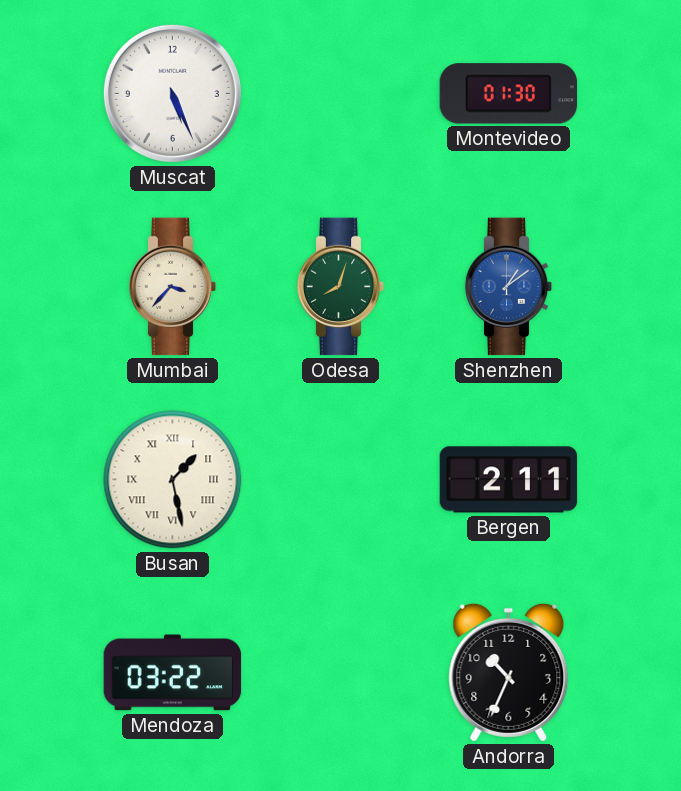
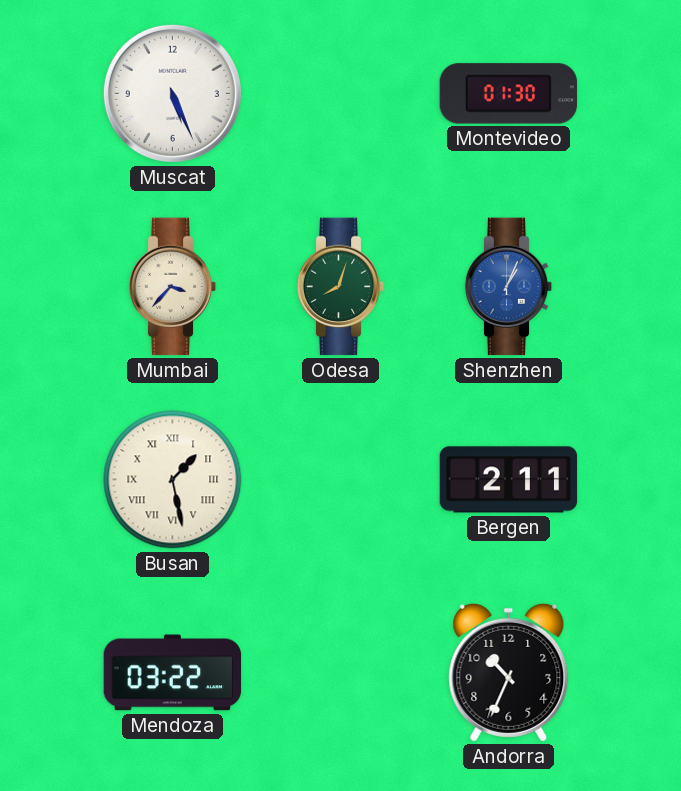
Shenzhen: 1:09 -> 1:04
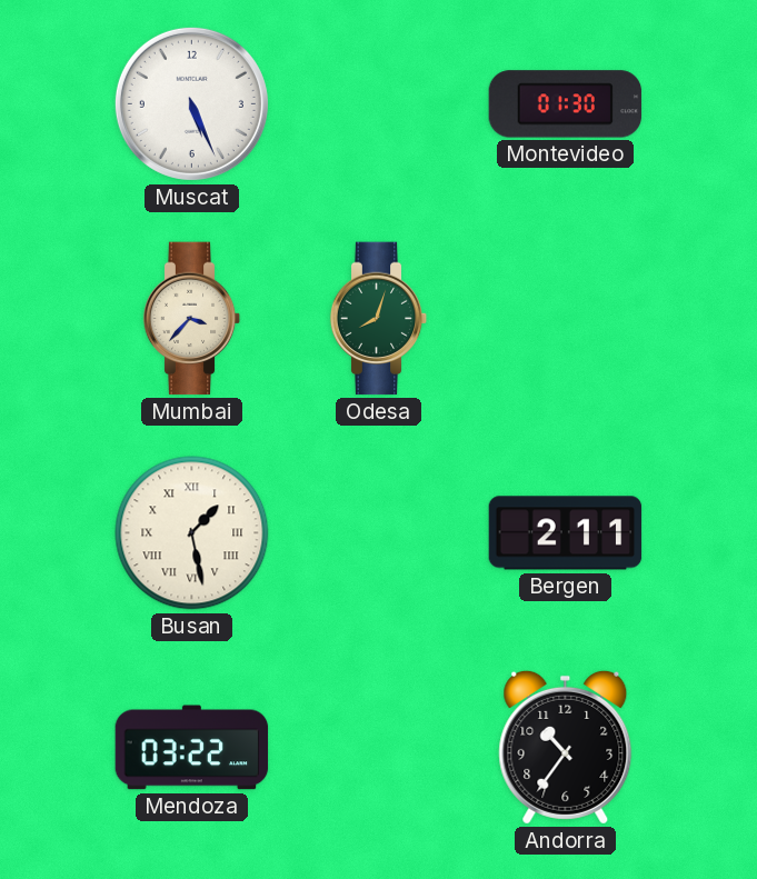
Shenzhen: 1:04 -> none
Andorra: 10:34 -> 10:36
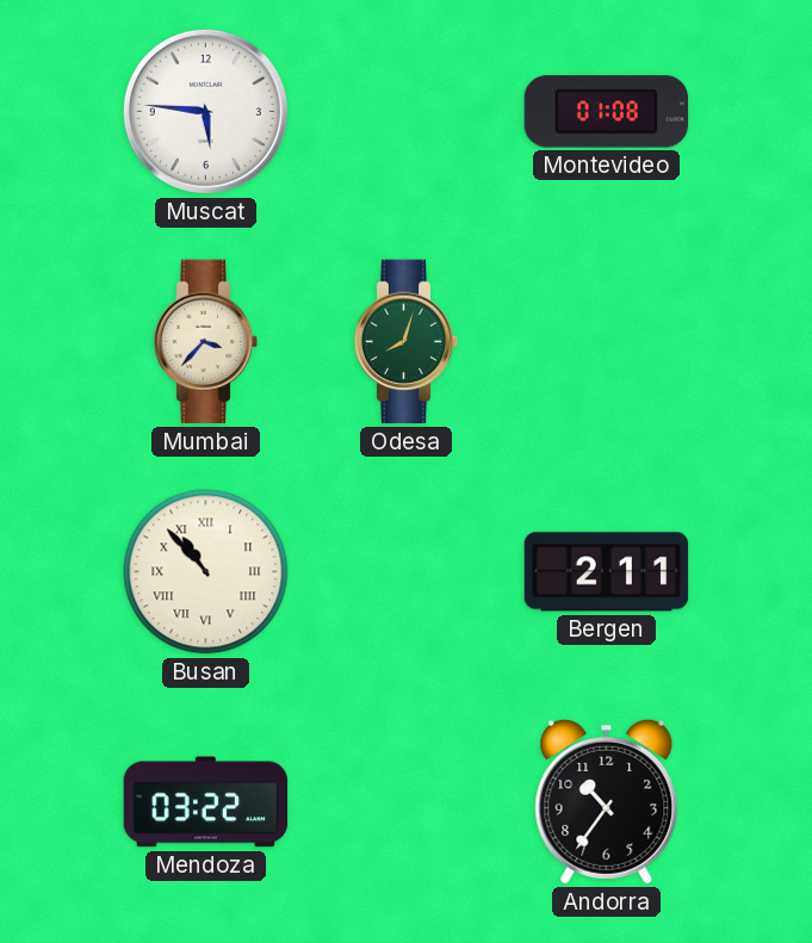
Muscat: 5:26 -> 5:46
Montevideo: 01:30 -> 01:08
Busan: 1:28 -> 10:53
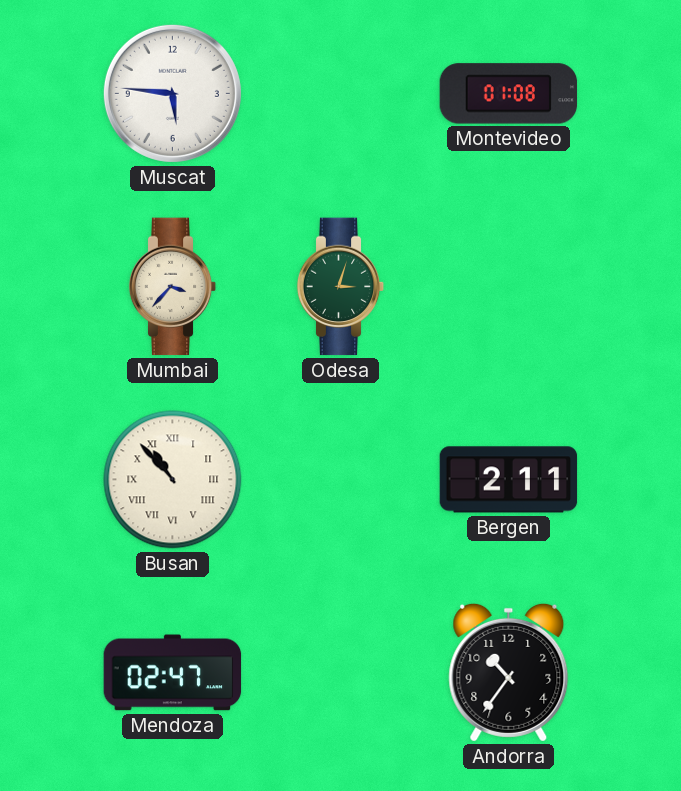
Odesa: 8:03 -> 3:03
Mendoza: 03:22 -> 02:47
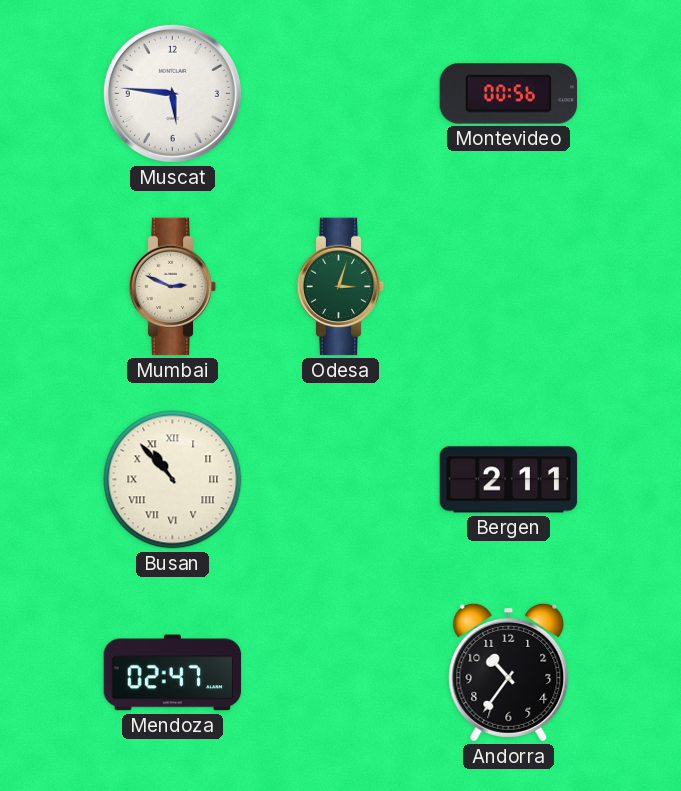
Montevideo: 01:08 -> 00:56
Mumbai: 3:37 -> 2:49
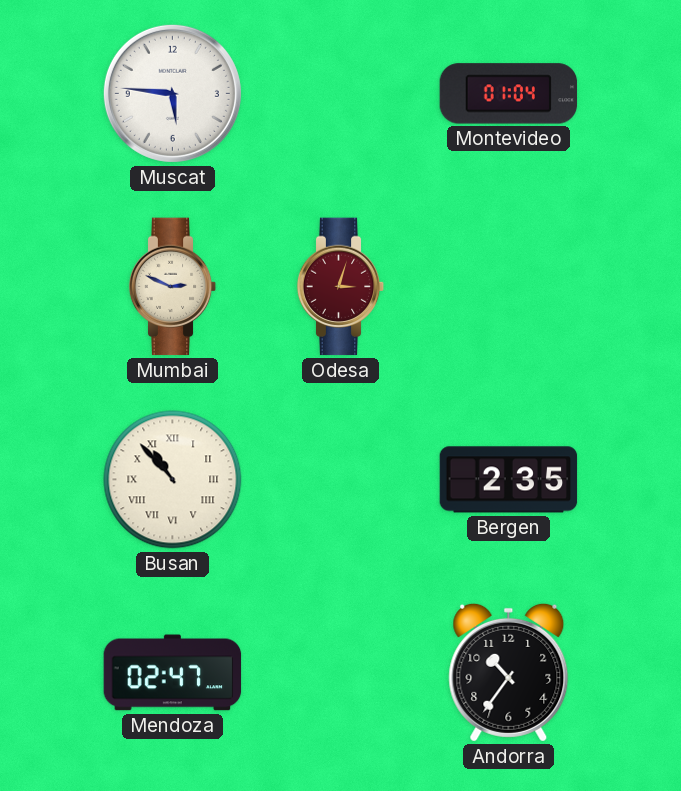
Montevideo: 00:56 -> 01:04
Odesa dial: green -> burgundy
Bergen: 2:11 -> 2:35
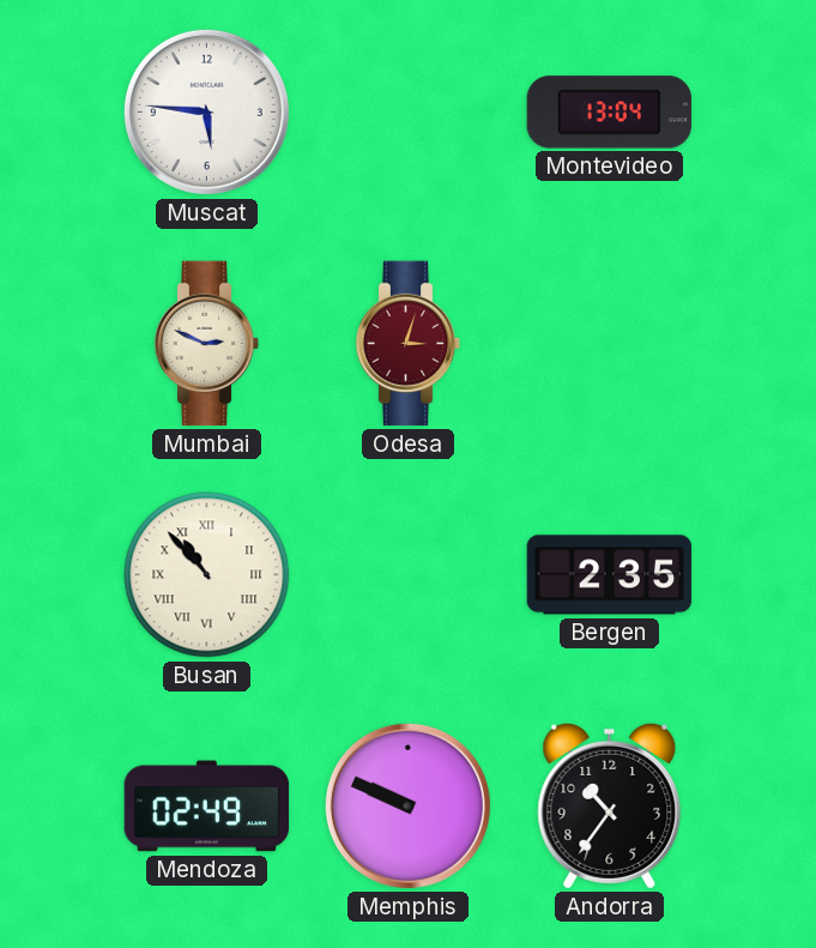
Montevideo: 01:04 -> 13:04
Mendoza: 02:47 -> 02:49
Memphis: none -> 9:49
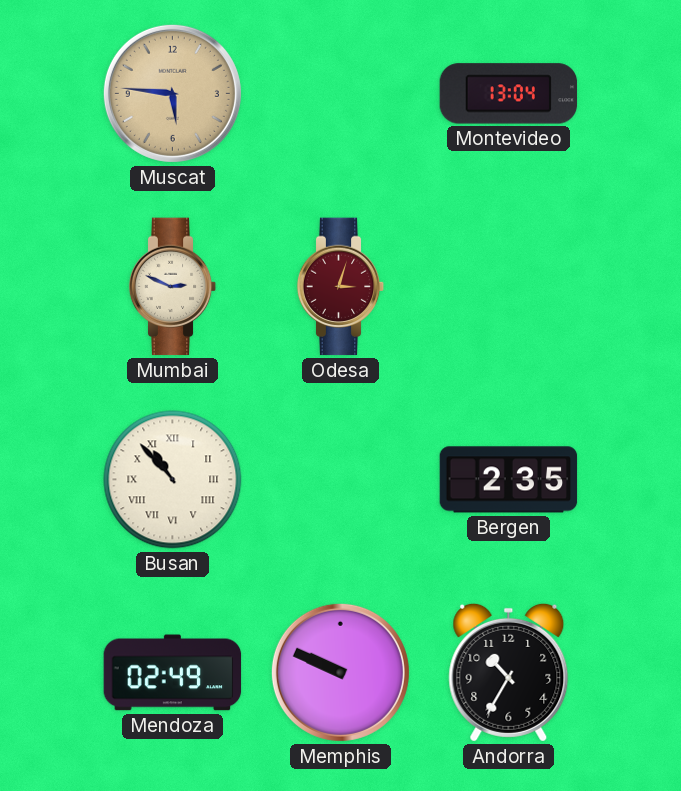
Muscat dial: white -> champagne
Andorra: 10:36 -> 10:35
